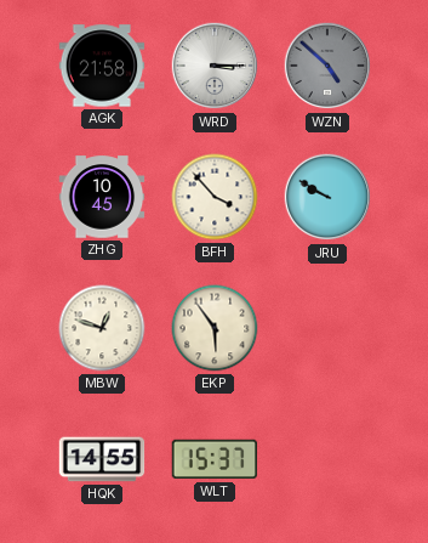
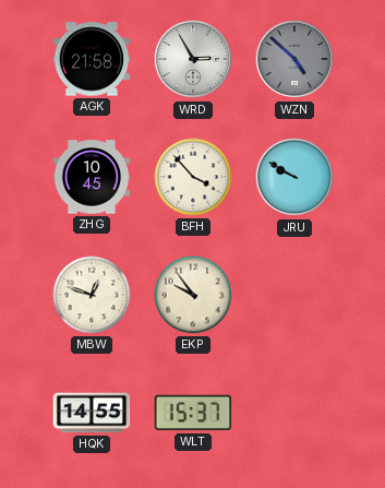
WRD: 3:15 -> 2:55
EKP: 5:54 -> 9:54
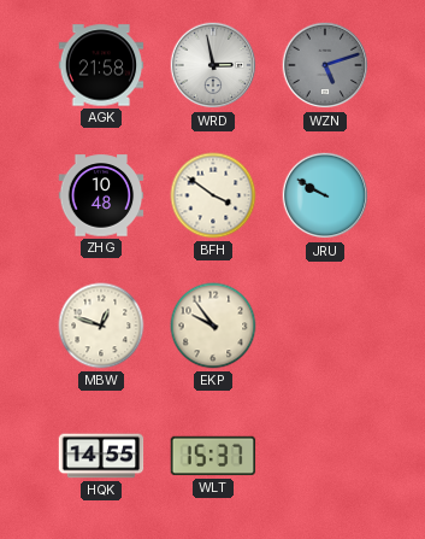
WRD: 2:55 -> 2:58
WZN: 4:52 -> 5:12
ZHG: 10:45 -> 10:48
BFH: 3:53 -> 3:51
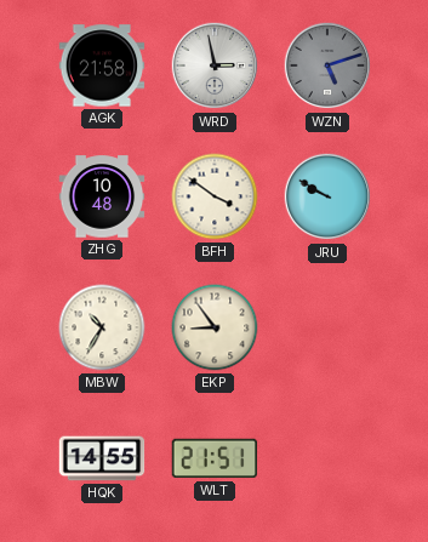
MBW: 12:48 -> 10:35
EKP: 9:54 -> 8:54
WLT: 15:37 -> 21:51
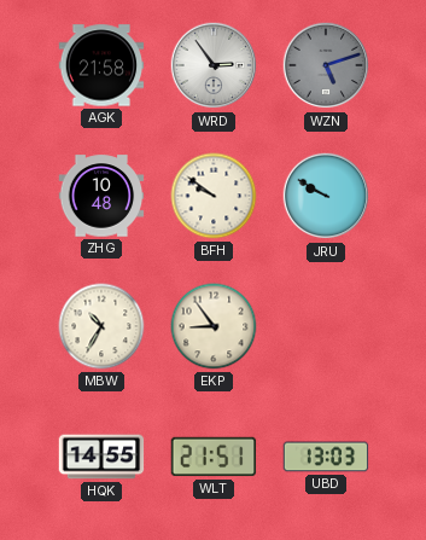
WRD: 2:58 -> 2:54
BFH: 3:51 -> 9:51
UBD: none -> 13:03
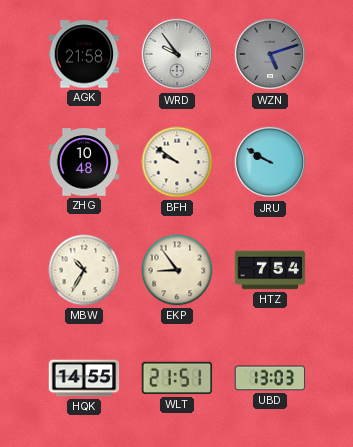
WRD: 2:54 -> 9:54
HTZ: none -> 7:54
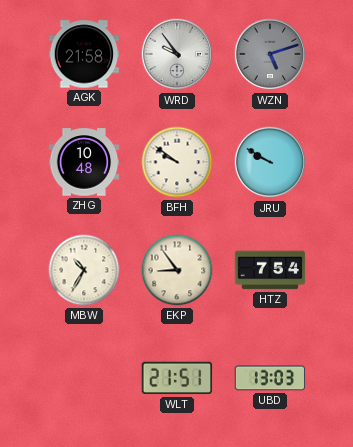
HQK: 14:55 -> none
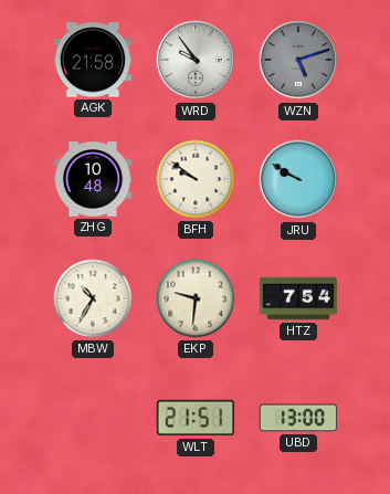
EKP: 8:54 -> 9:31
UBD: 13:03 -> 13:00
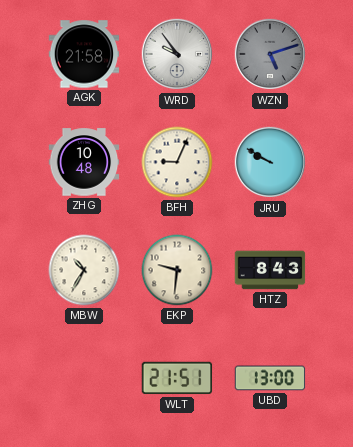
BFH: 9:51 -> 9:04
HTZ: 7:54 -> 8:43
